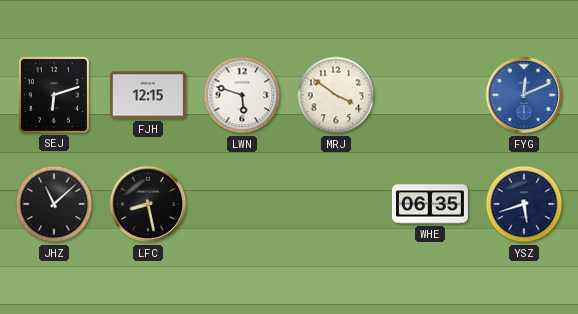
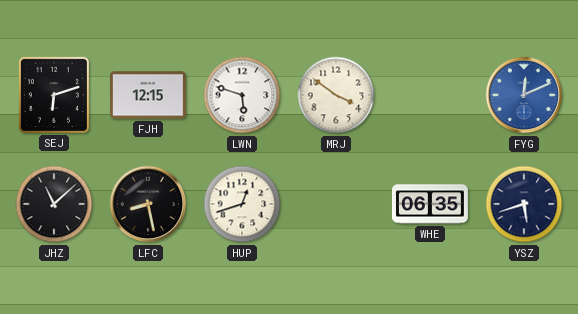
HUP: none -> 12:42
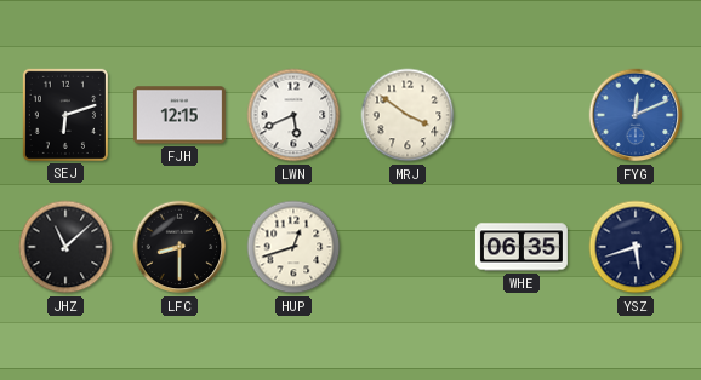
LWN: 5:48 -> 5:41
LFC: 8:28 -> 8:30
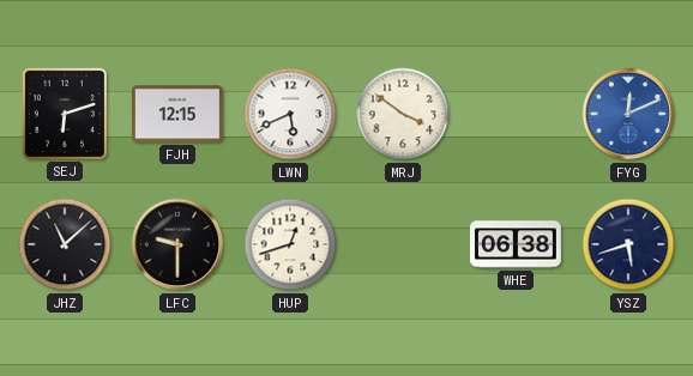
LFC: 8:30 -> 9:30
WHE: 06:35 -> 06:38
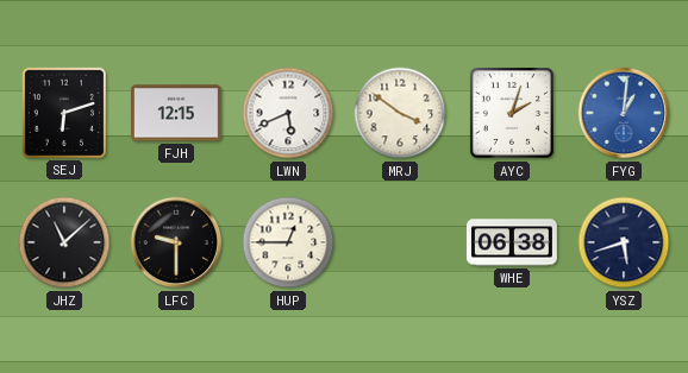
AYC: none -> 2:03
FYG: 12:11 -> 1:01
HUP: 12:42 -> 12:45
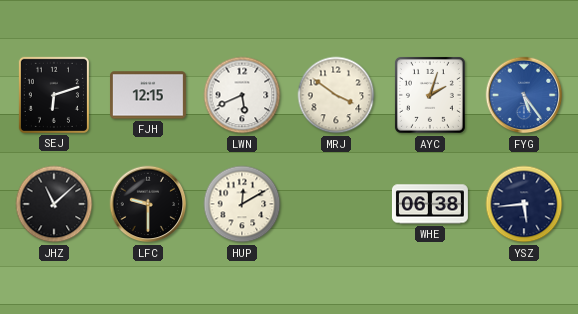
FYG: 1:01 -> 5:24
HUP: 12:45 -> 12:10
YSZ: 5:42 -> 5:44
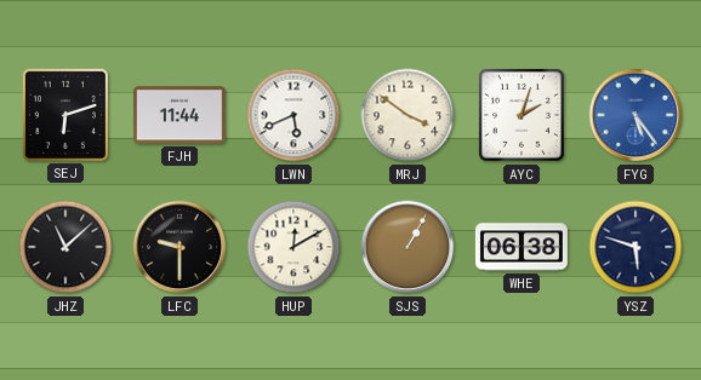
FJH: 12:15 -> 11:44
SJS: none -> 1:05
YSZ: 5:44 -> 5:48
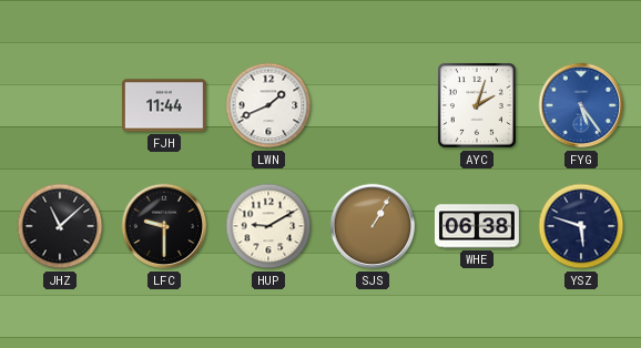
SEJ: 6:12 -> none
LWN: 5:41 -> 1:41
MRJ: 3:51 -> none
HUP: 12:10 -> 9:10
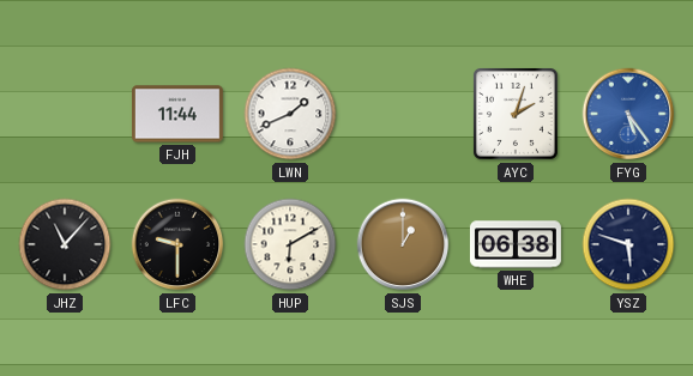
JHZ: 11:08 -> 11:07
HUP: 9:10 -> 6:10
SJS: 1:05 -> 1:00
